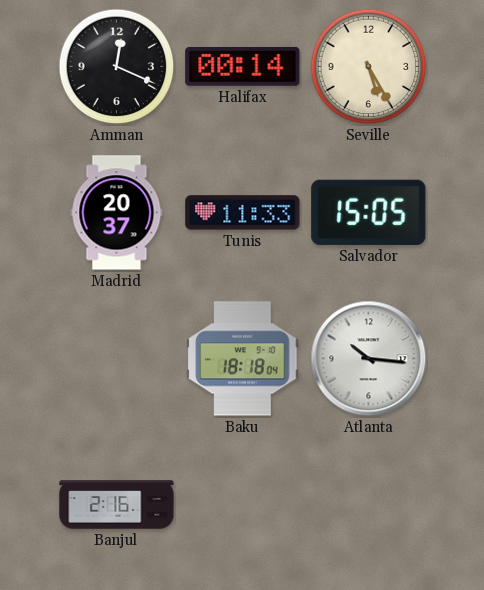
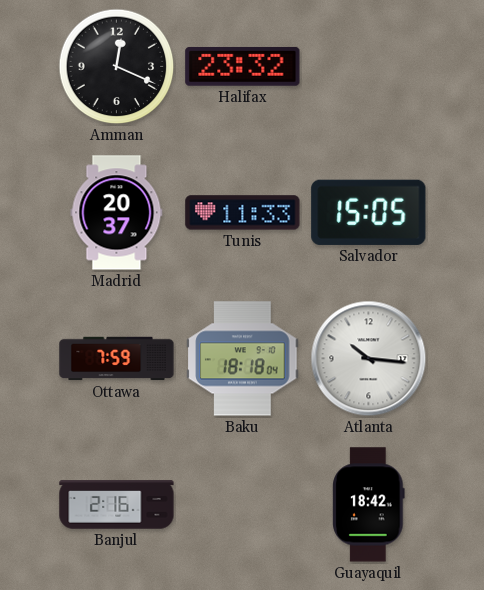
Halifax: 00:14 -> 23:32
Seville: 5:25 -> none
Ottawa: none -> 7:59
Guayaquil: none -> 18:42
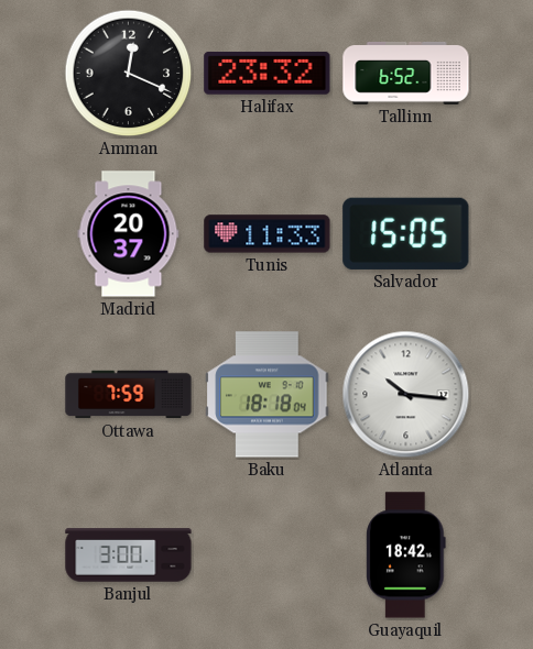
Tallinn: none -> 6:52
Banjul: 2:16 -> 3:00
